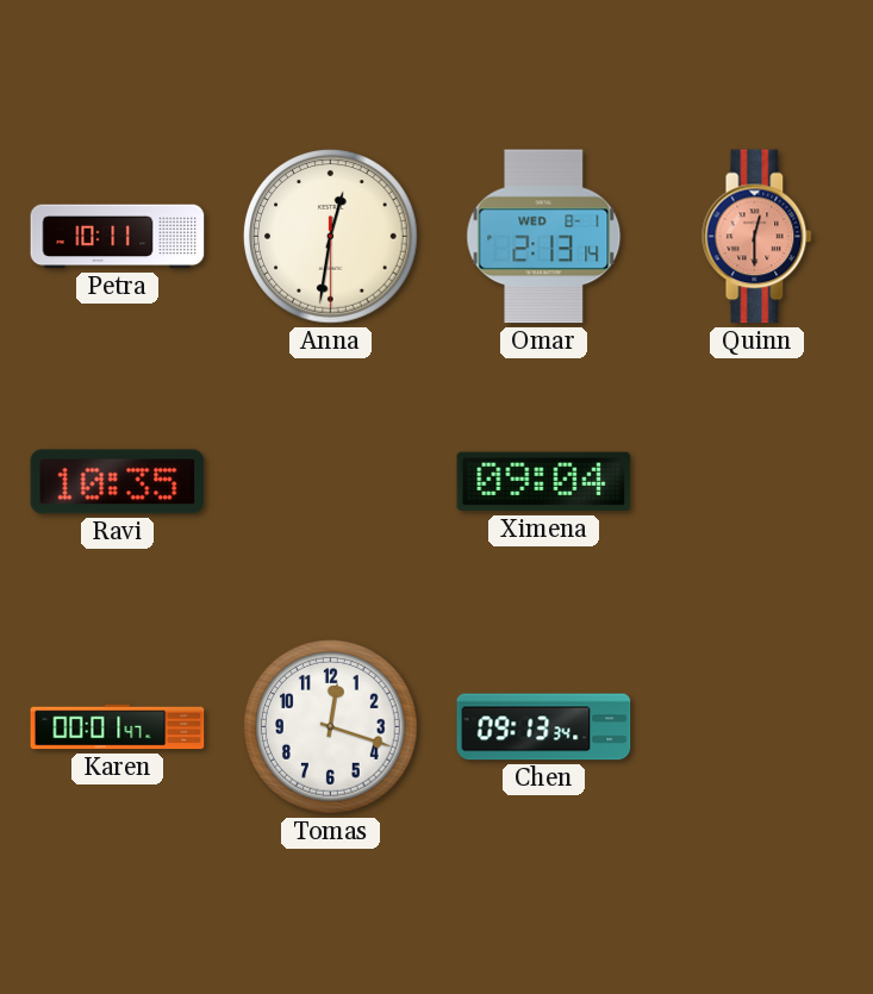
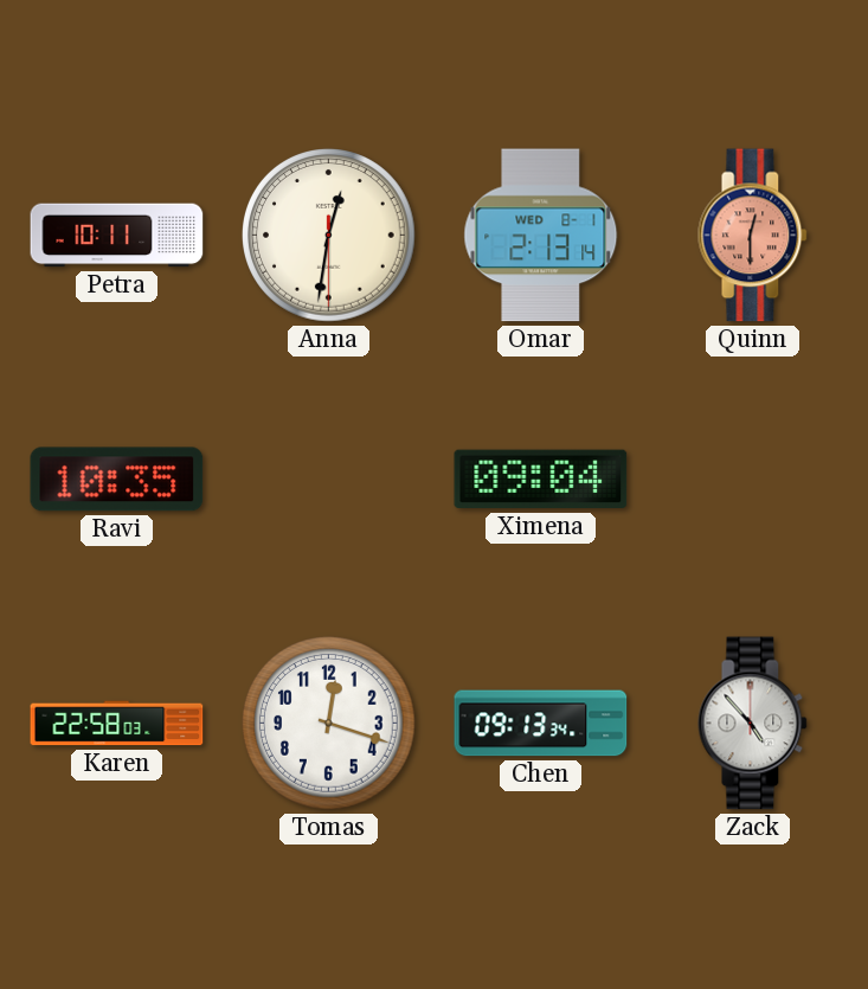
Karen: 00:01 -> 22:58
Zack: none -> 4:53
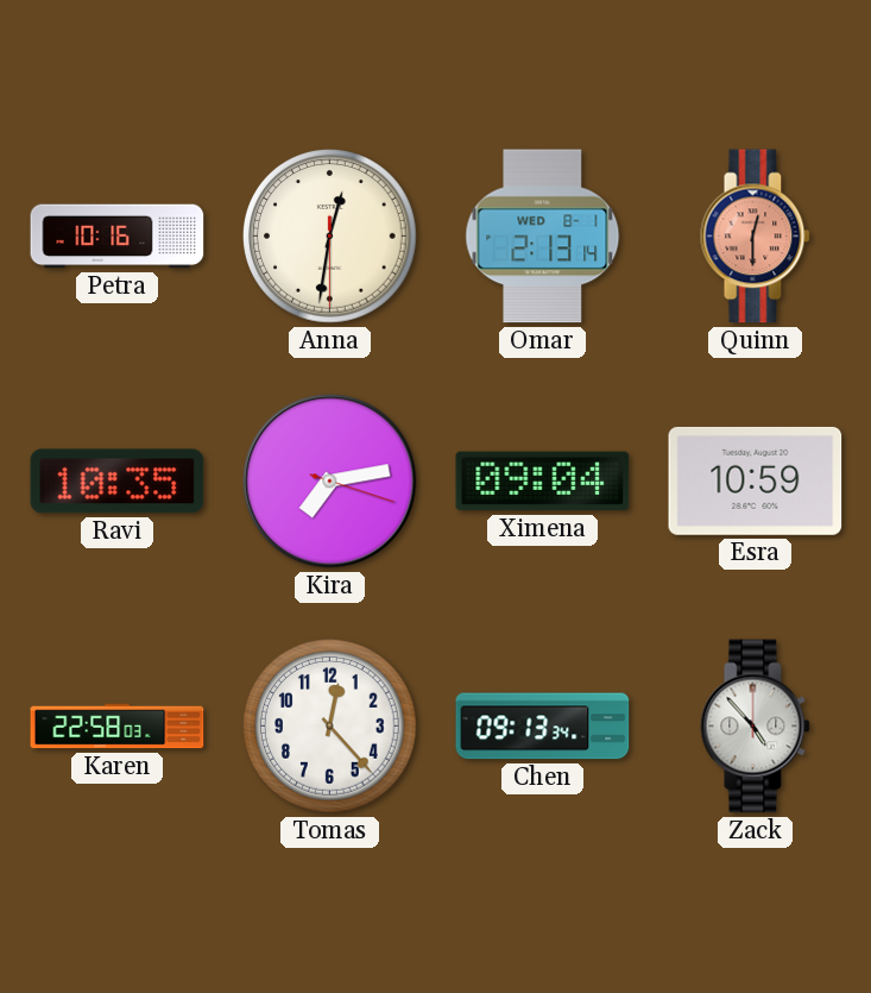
Petra: 10:11 -> 10:16
Kira: none -> 7:13
Esra: none -> 10:59
Tomas: 12:18 -> 12:23
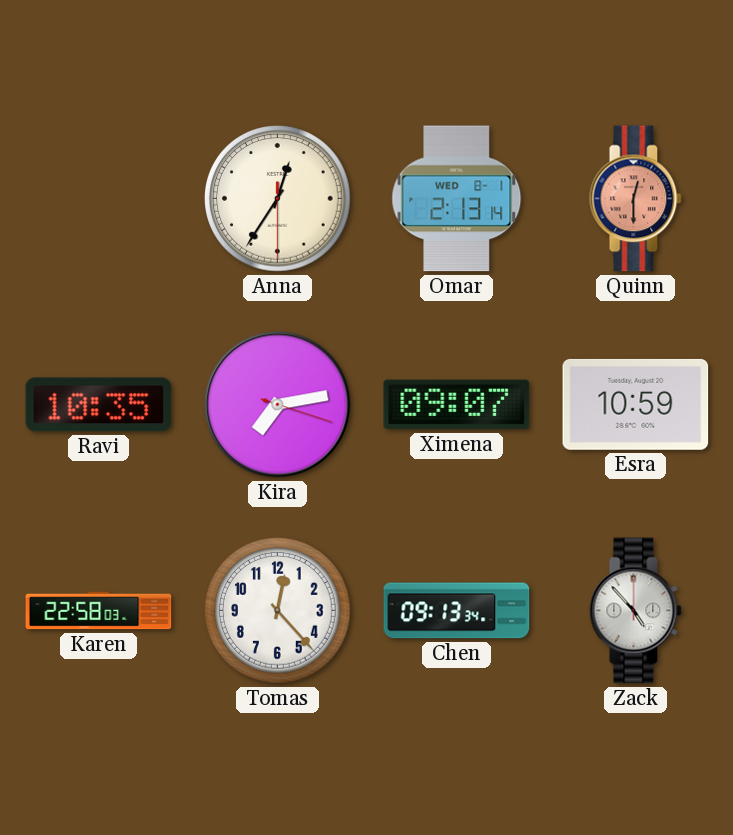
Petra: 10:16 -> none
Anna: 12:31 -> 12:35
Ximena: 09:04 -> 09:07
